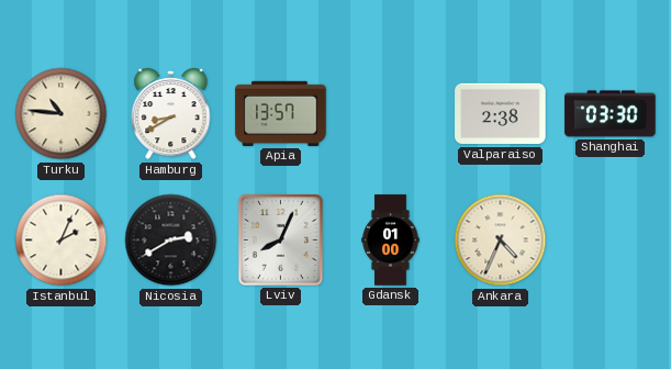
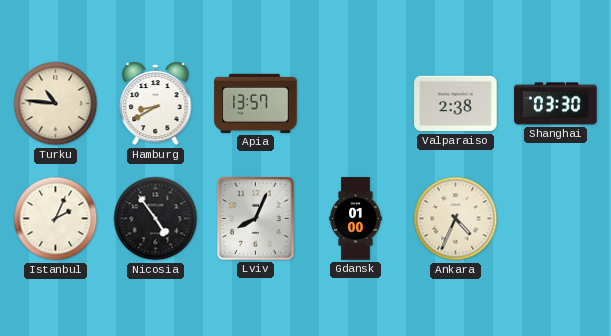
Nicosia: 2:40 -> 4:54
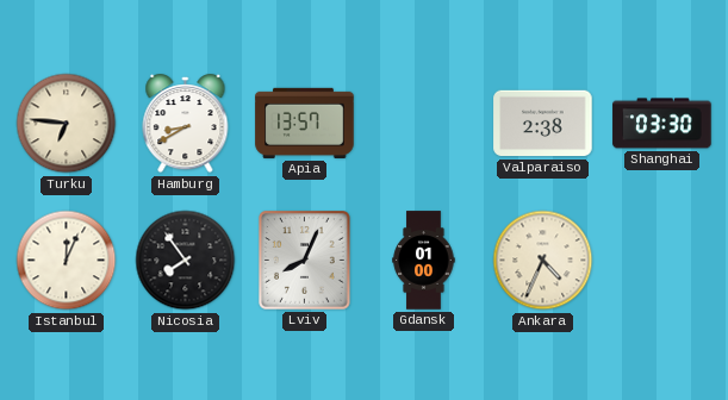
Turku: 10:46 -> 6:46
Istanbul: 2:04 -> 12:04
Nicosia: 4:54 -> 7:54
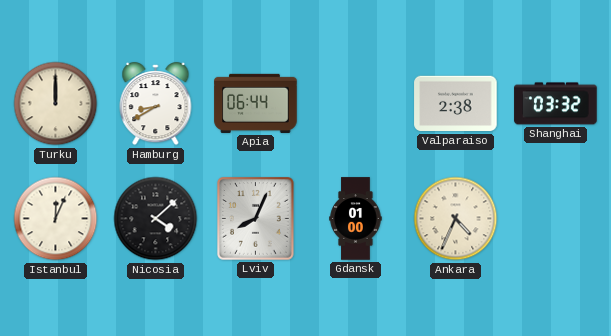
Turku: 6:46 -> 12:00
Apia: 13:57 -> 06:44
Shanghai: 03:30 -> 03:32
Nicosia: 7:54 -> 4:08
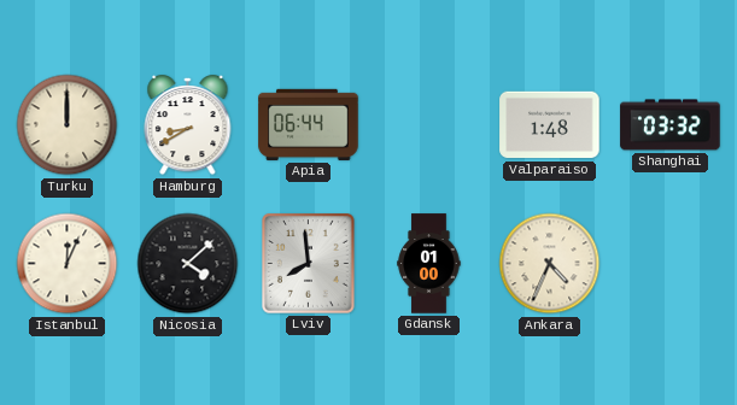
Valparaiso: 2:38 -> 1:48
Lviv: 8:04 -> 7:59
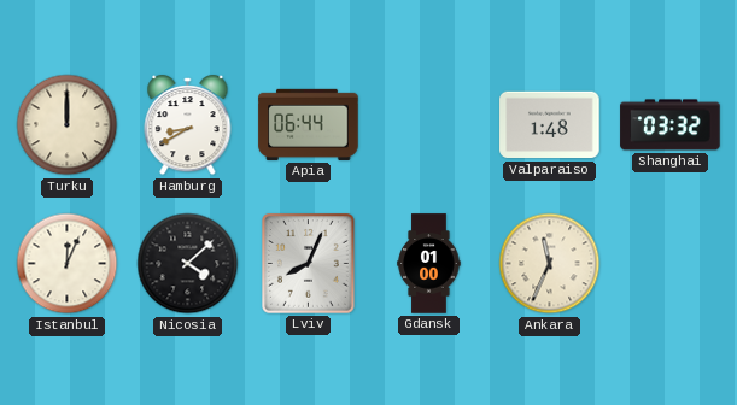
Lviv: 7:59 -> 8:04
Ankara: 4:34 -> 11:34
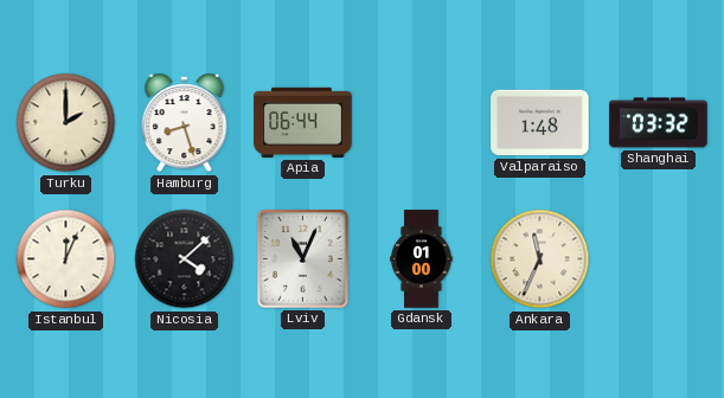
Turku: 12:00 -> 2:00
Hamburg: 8:40 -> 8:27
Lviv: 8:04 -> 11:04
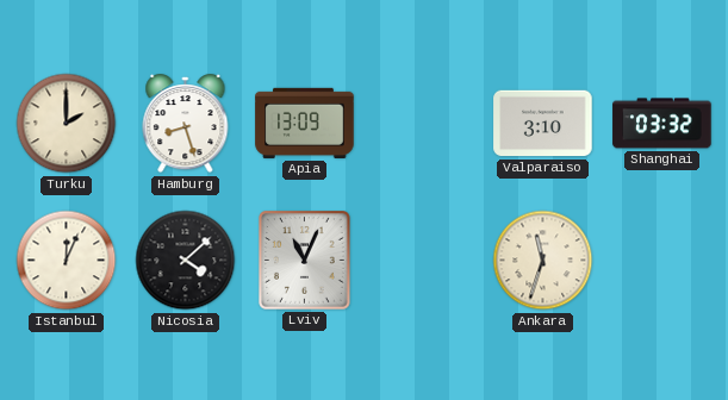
Apia: 06:44 -> 13:09
Valparaiso: 1:48 -> 3:10
Gdansk: 01:00 -> none
Ankara: 11:34 -> 11:33
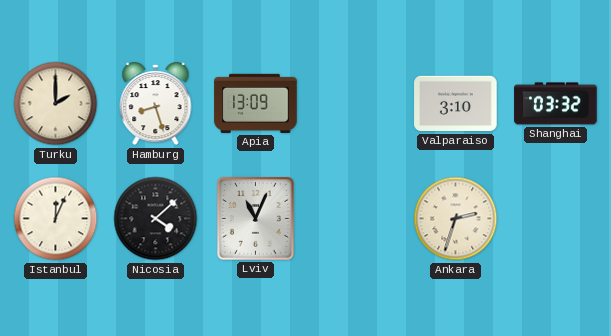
Ankara: 11:33 -> 2:33
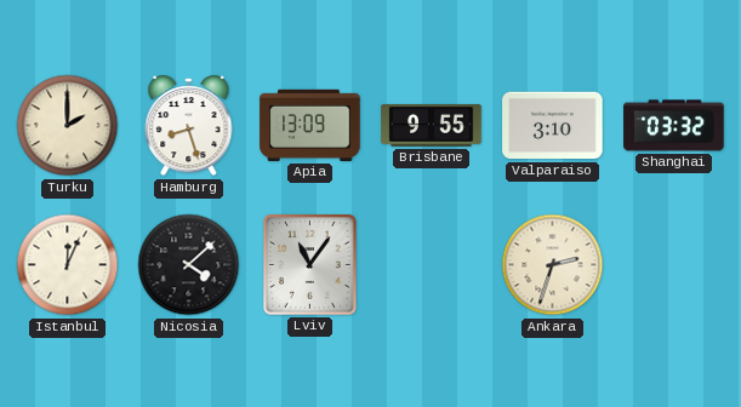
Brisbane: none -> 9:55
Lviv: 11:04 -> 11:06
